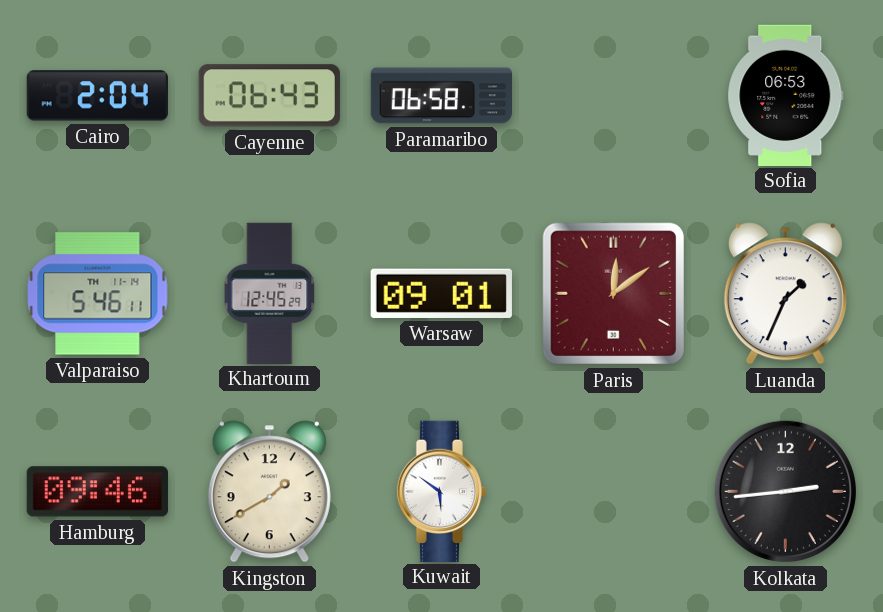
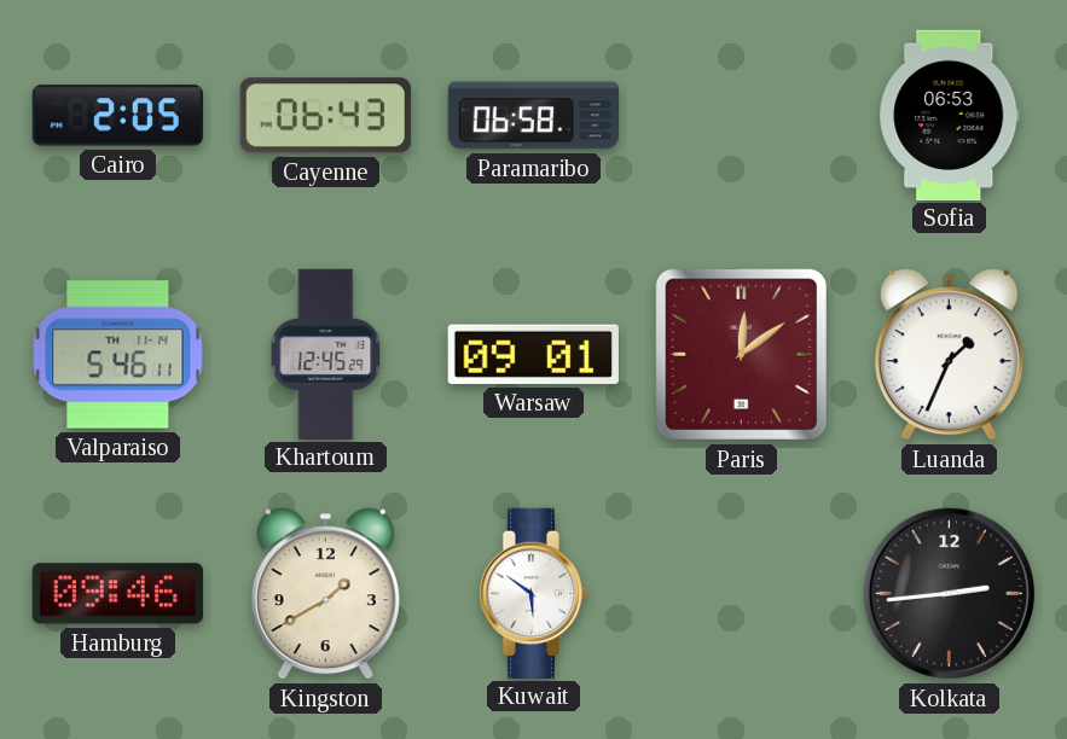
Cairo: 2:04 -> 2:05
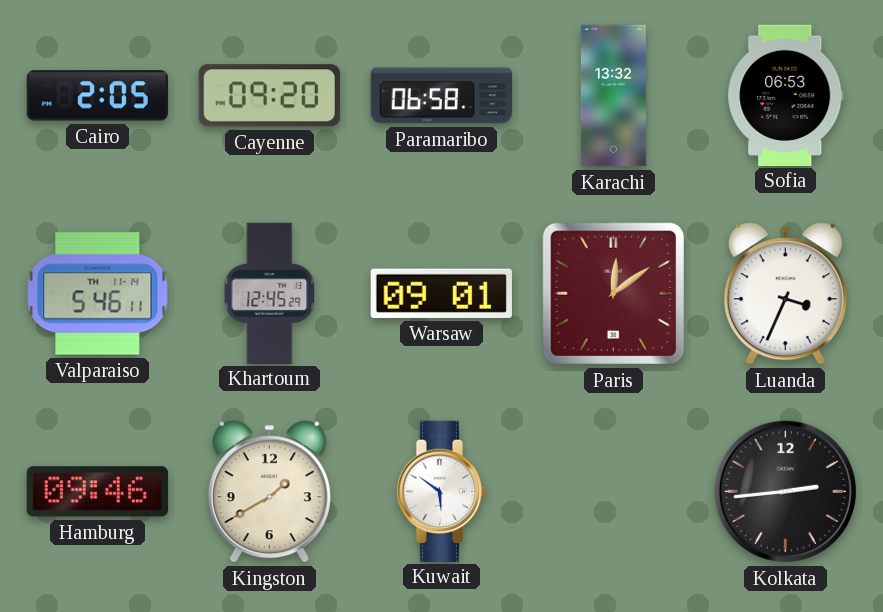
Cayenne: 06:43 -> 09:20
Karachi: none -> 13:32
Luanda: 1:34 -> 3:34
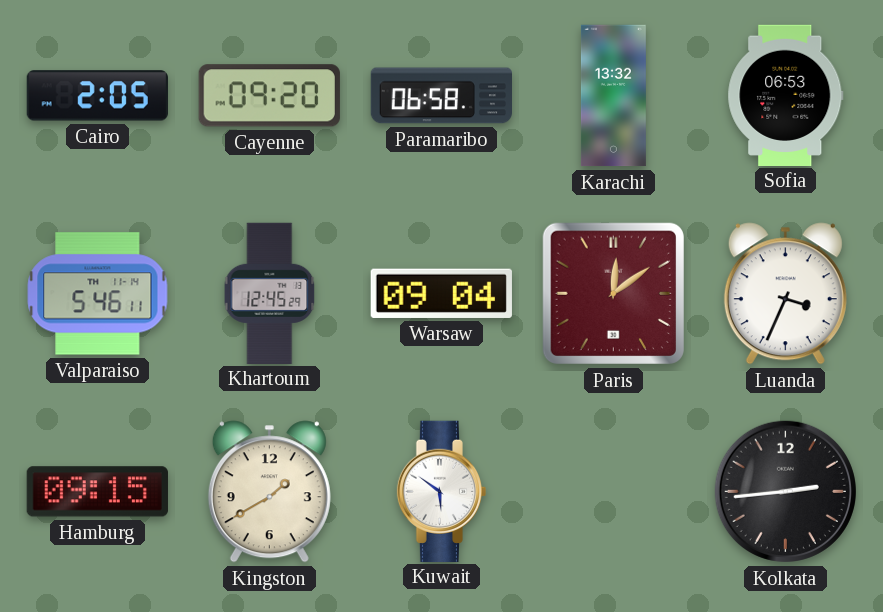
Warsaw: 09:01 -> 09:04
Hamburg: 09:46 -> 09:15
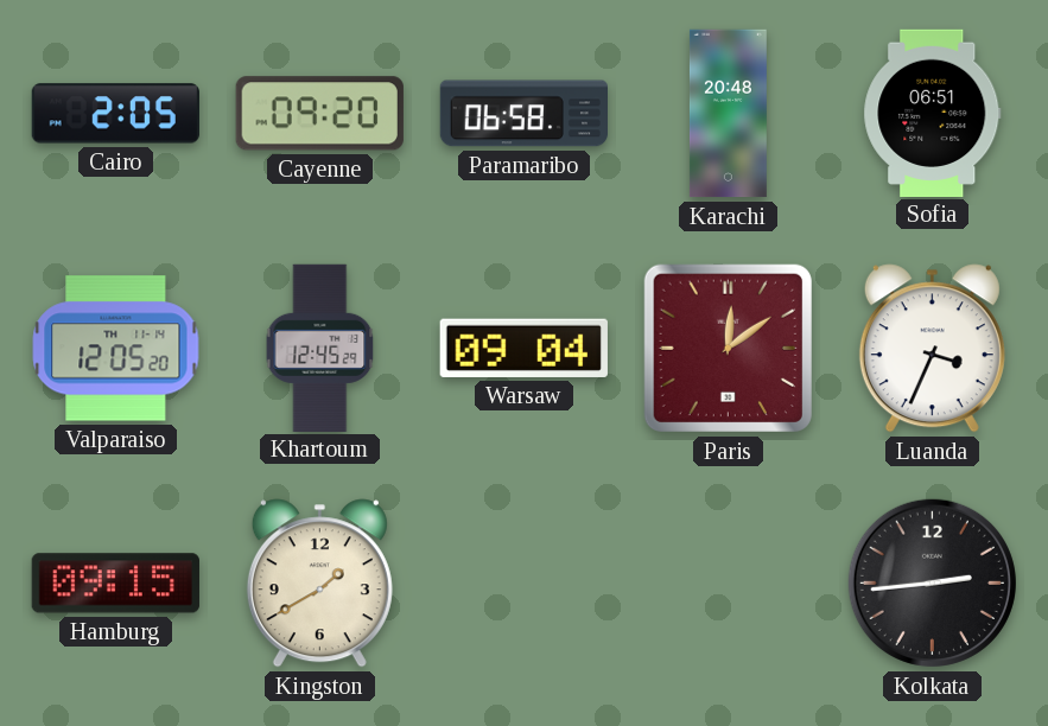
Karachi: 13:32 -> 20:48
Sofia: 06:53 -> 06:51
Valparaiso: 5:46 -> 12:05
Kuwait: 5:51 -> none
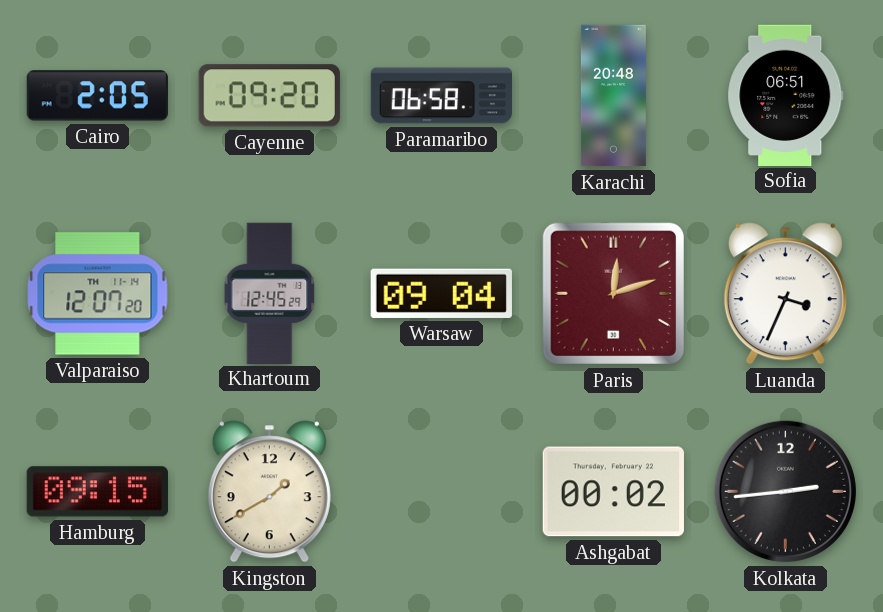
Valparaiso: 12:05 -> 12:07
Paris: 12:09 -> 12:12
Ashgabat: none -> 00:02
